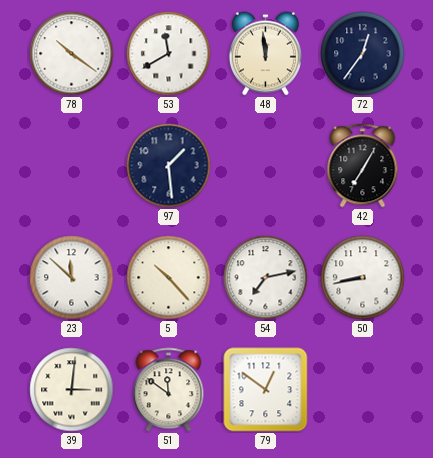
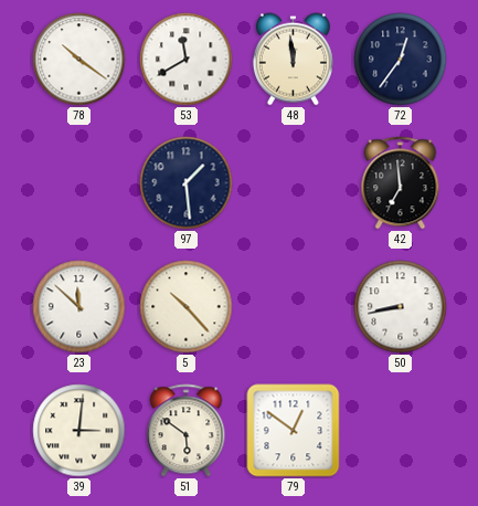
42: 7:05 -> 6:59
54: 7:13 -> none
51: 11:51 -> 5:51
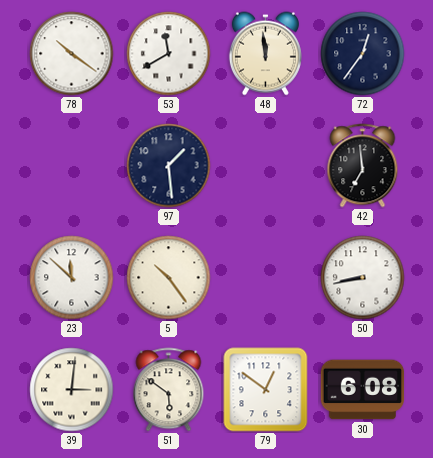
5: 10:23 -> 10:24
30: none -> 6:08
